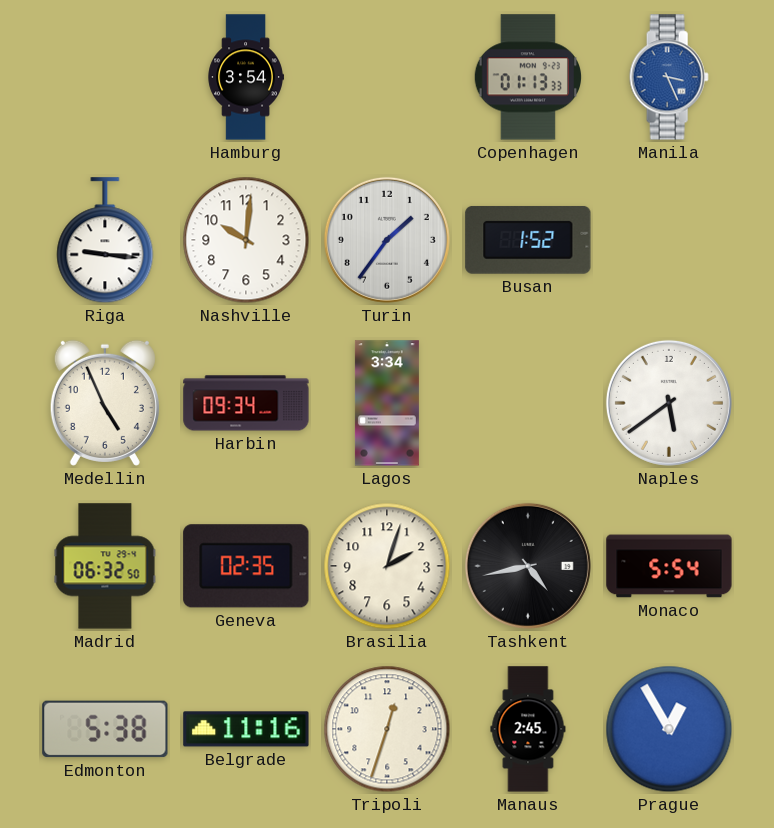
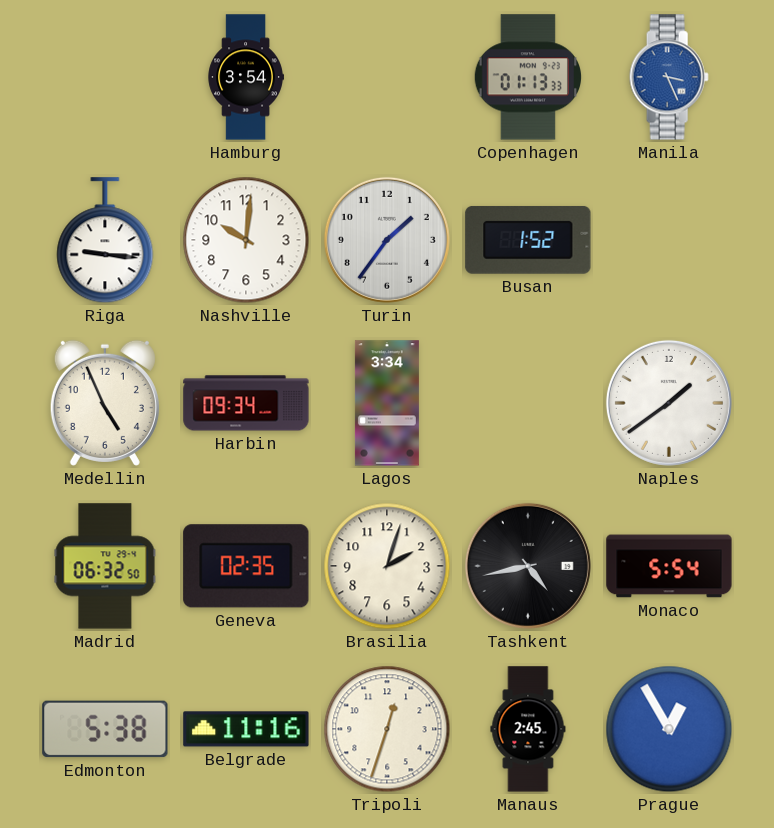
Naples: 5:39 -> 1:39
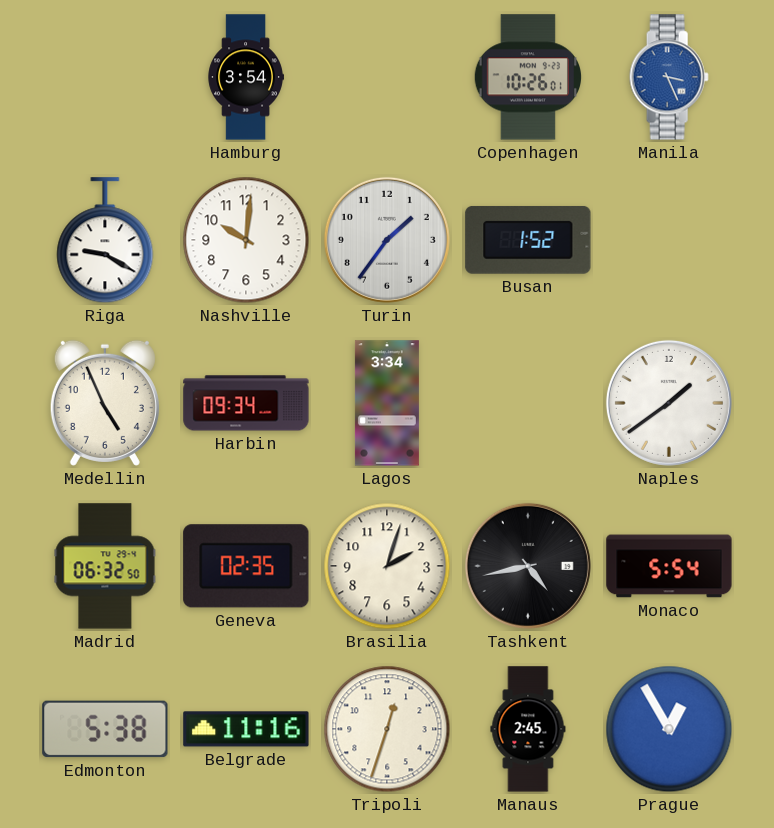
Copenhagen: 01:13 -> 10:26
Riga: 9:16 -> 9:20
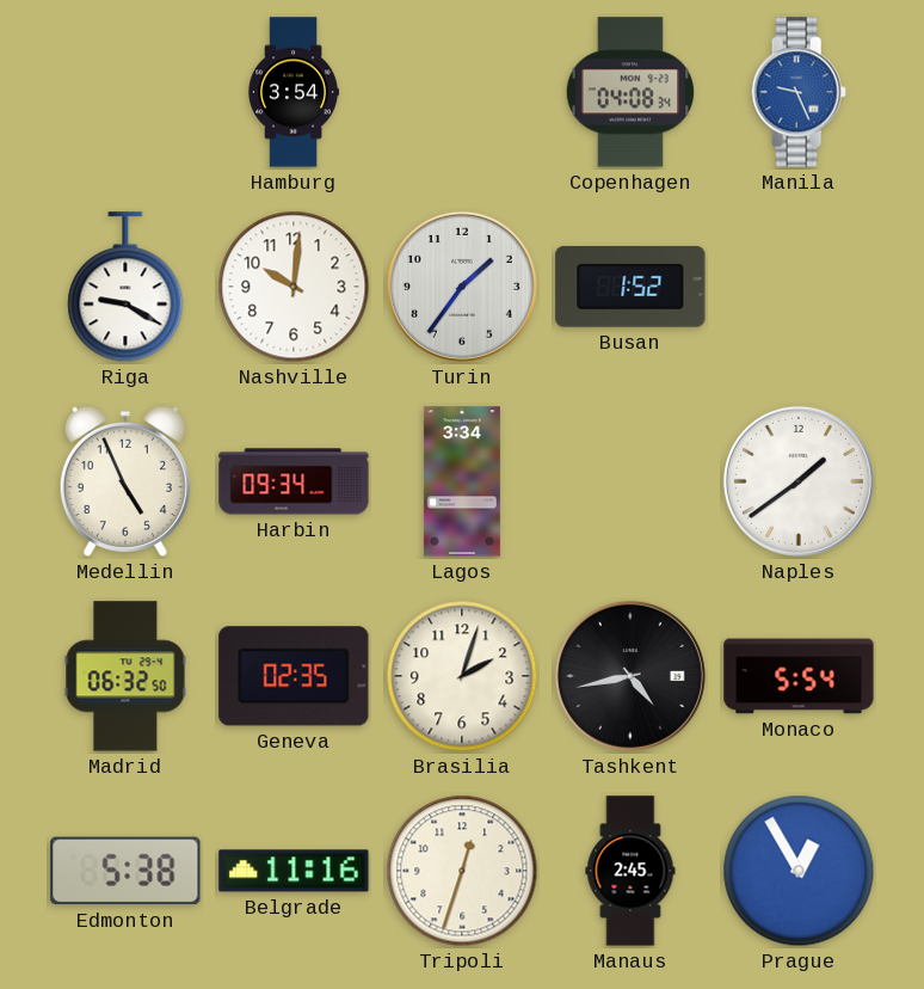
Copenhagen: 10:26 -> 04:08
Manila: 3:26 -> 9:26
